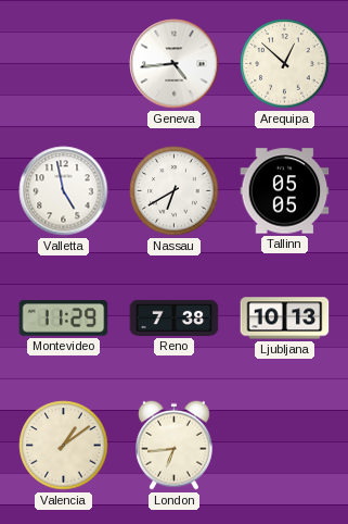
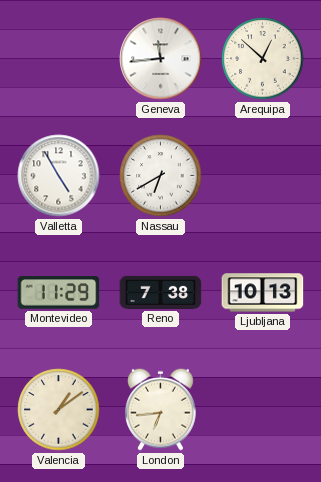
Geneva: 4:44 -> 11:44
Valletta: 4:58 -> 4:55
Tallinn: 05:05 -> none
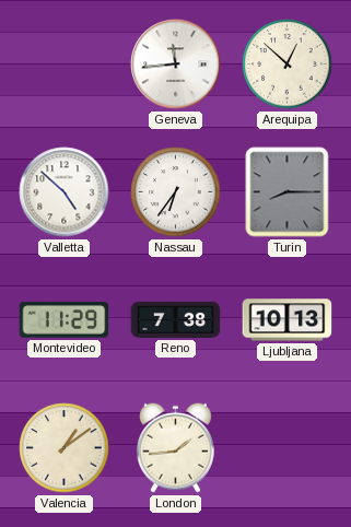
Valletta: 4:55 -> 4:52
Nassau: 6:40 -> 6:36
Turin: none -> 8:15
London: 6:44 -> 1:44
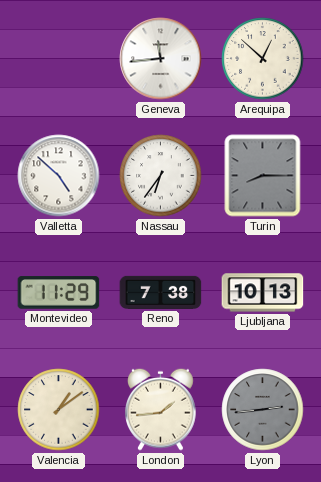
Lyon: none -> 2:44
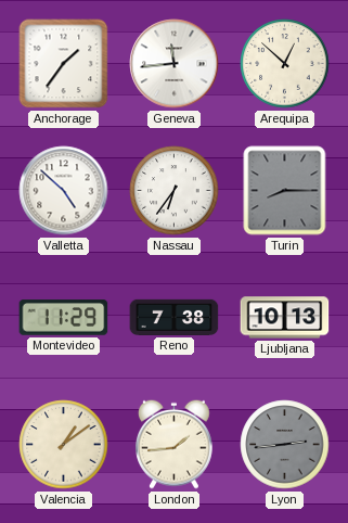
Anchorage: none -> 1:36
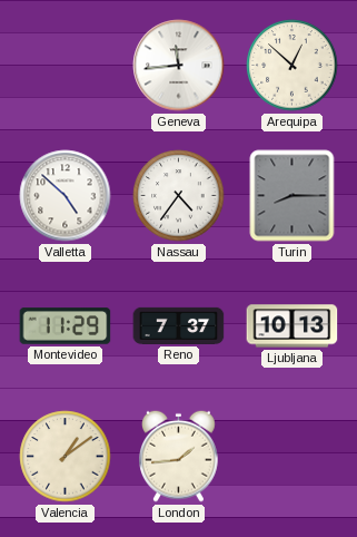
Anchorage: 1:36 -> none
Nassau: 6:36 -> 4:36
Reno: 7:38 -> 7:37
Lyon: 2:44 -> none
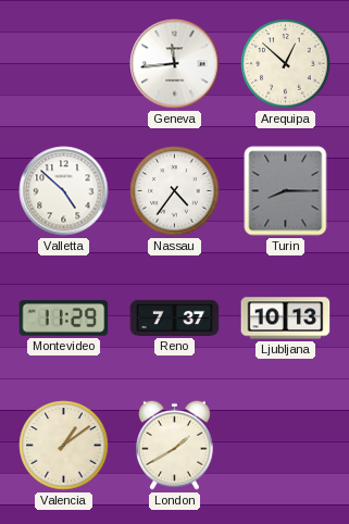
London: 1:44 -> 1:40
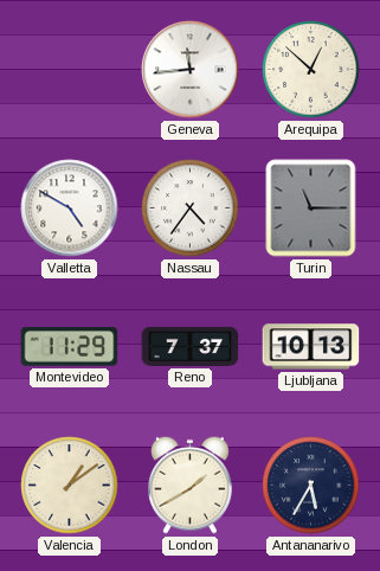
Valletta: 4:52 -> 4:50
Turin: 8:15 -> 11:15
Antananarivo: none -> 5:35
